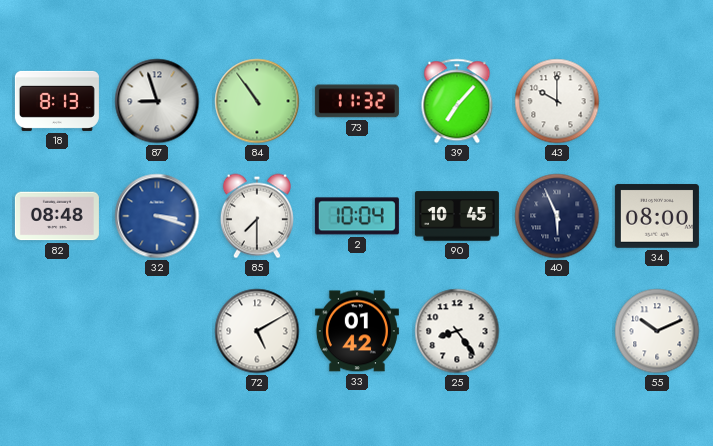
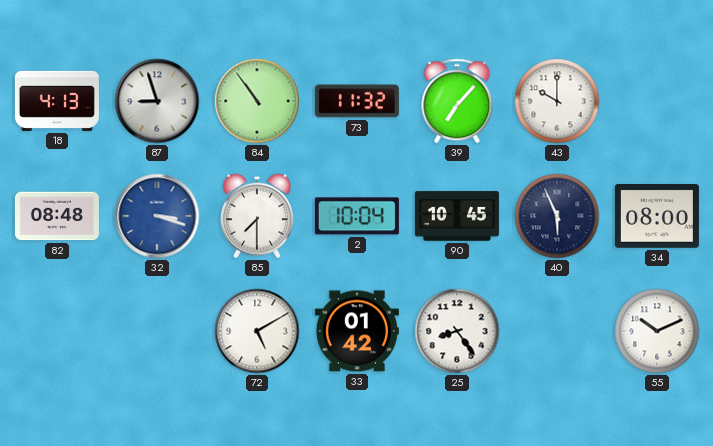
18: 8:13 -> 4:13
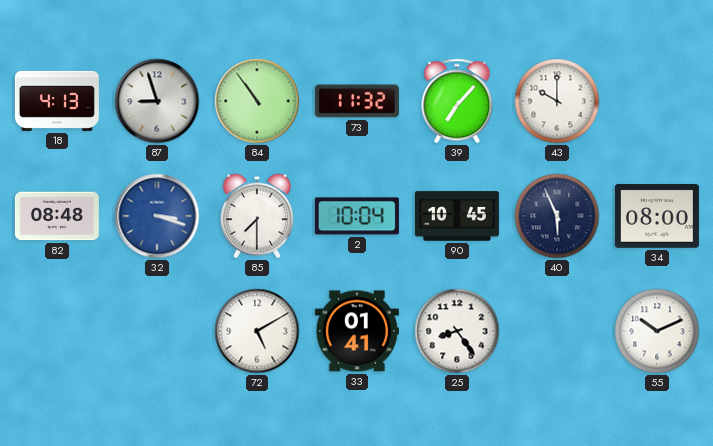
33: 01:42 -> 01:41
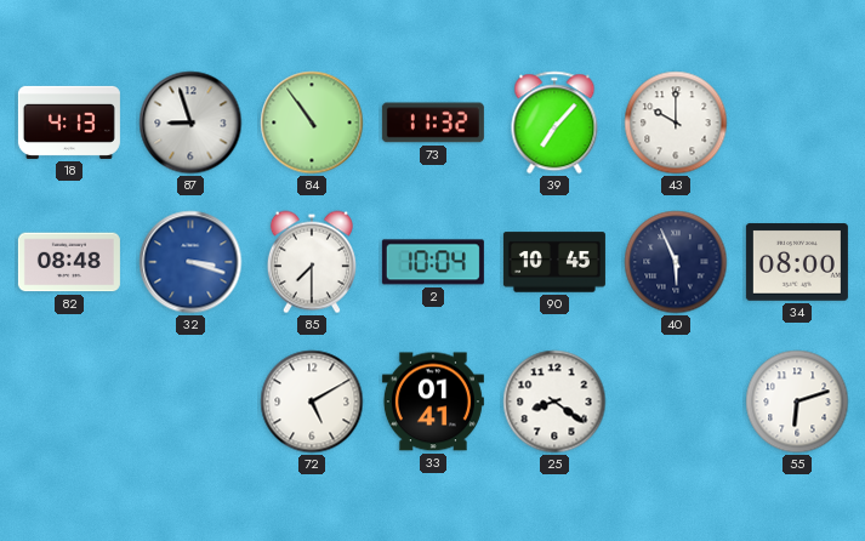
25: 8:24 -> 8:21
55: 10:11 -> 6:12
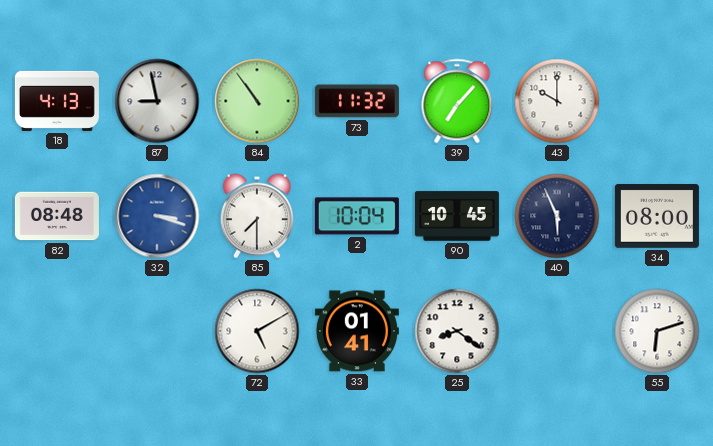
87: 8:57 -> 8:58
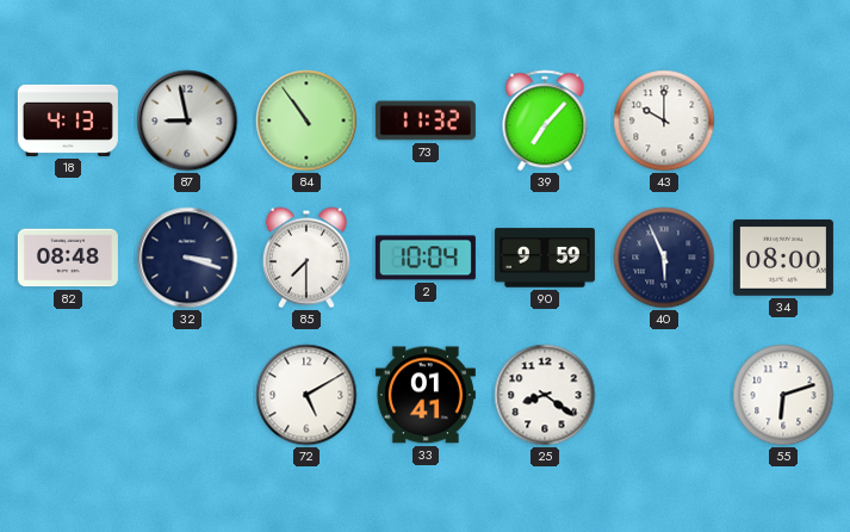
32 dial: blue -> navy
90: 10:45 -> 9:59
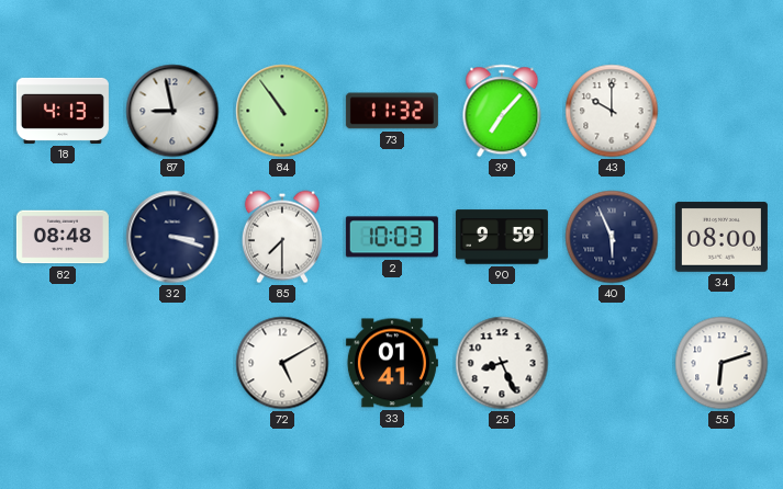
2: 10:04 -> 10:03
25: 8:21 -> 8:26
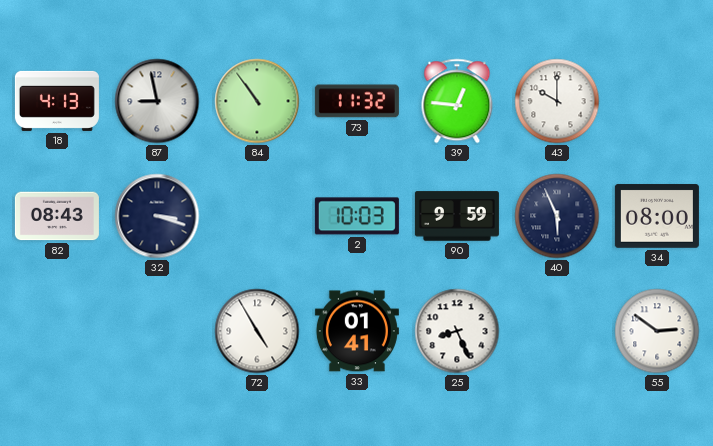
39: 7:07 -> 12:46
82: 08:48 -> 08:43
85: 7:30 -> none
72: 5:10 -> 4:55
55: 6:12 -> 2:51
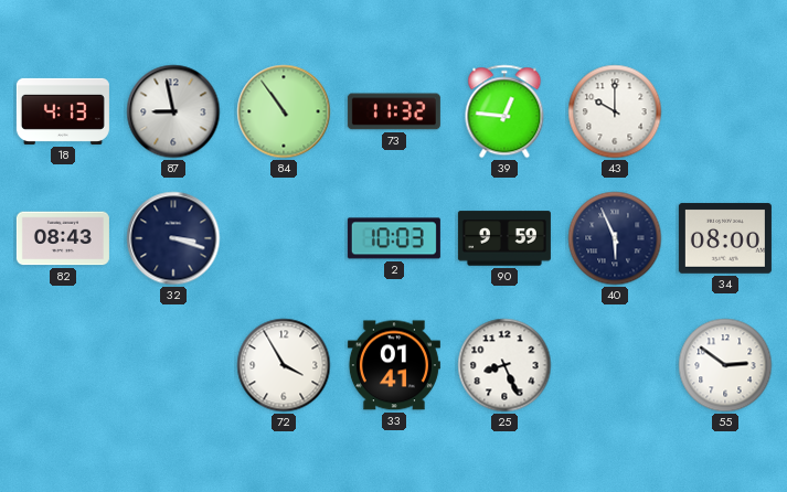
72: 4:55 -> 3:55
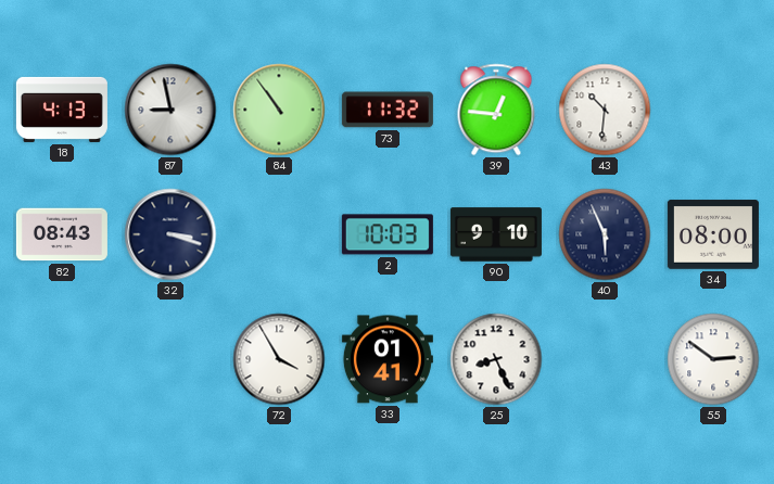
43: 10:00 -> 10:31
90: 9:59 -> 9:10
